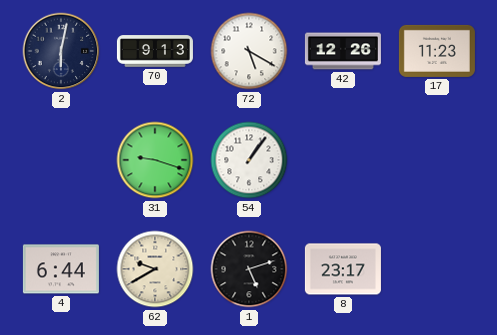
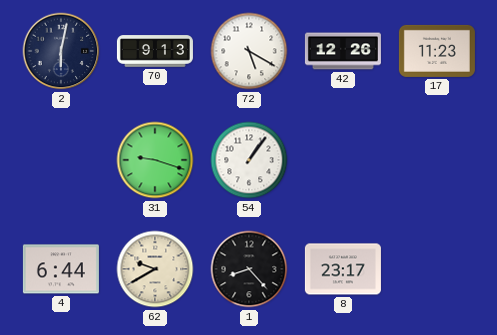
1: 5:12 -> 8:23
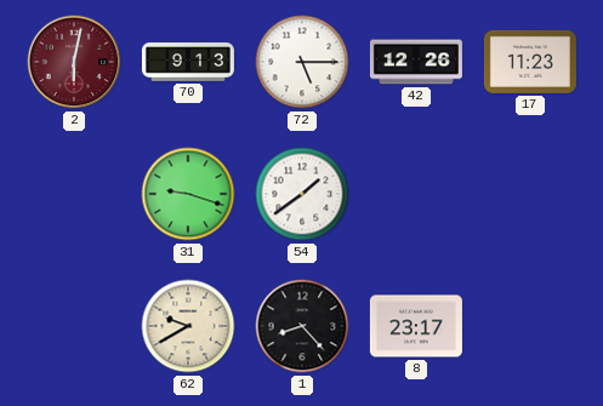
2 dial: navy -> burgundy
72: 5:20 -> 5:15
54: 1:06 -> 1:39
4: 6:44 -> none
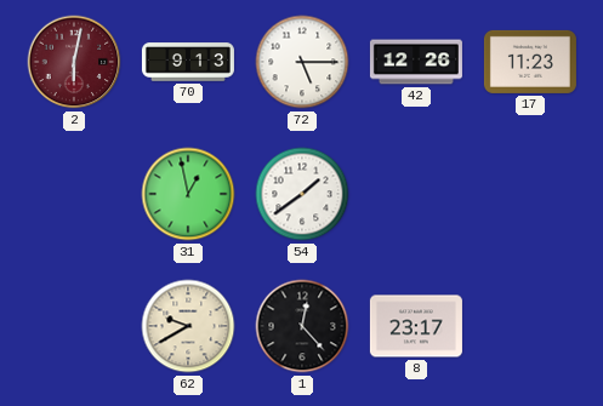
31: 9:18 -> 12:58
1: 8:23 -> 12:23
